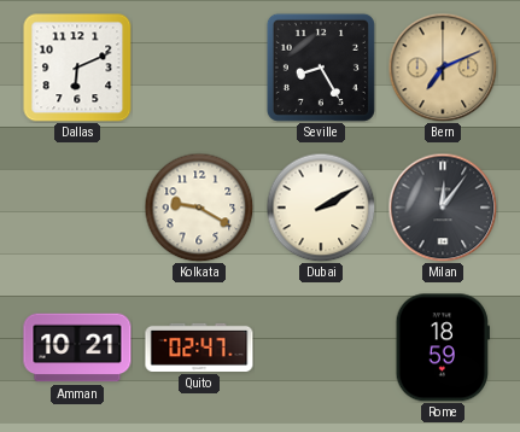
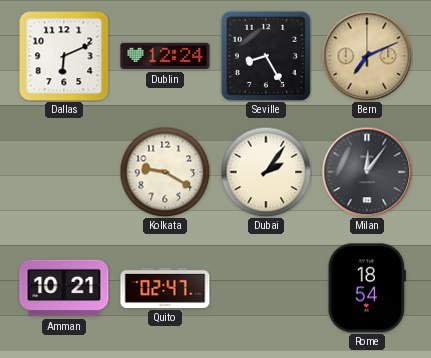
Dublin: none -> 12:24
Dubai: 2:10 -> 2:06
Rome: 18:59 -> 18:54
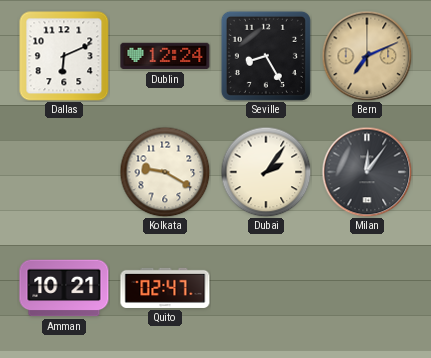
Rome: 18:54 -> none
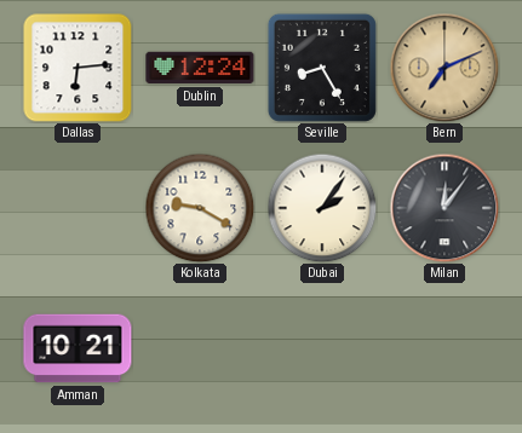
Dallas: 6:11 -> 6:14
Quito: 02:47 -> none
